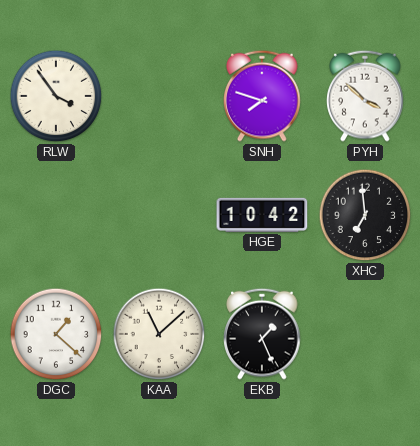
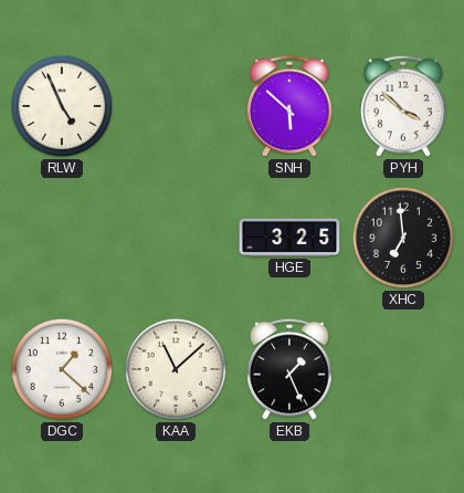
RLW: 3:54 -> 4:56
SNH: 7:48 -> 5:52
HGE: 10:42 -> 3:25
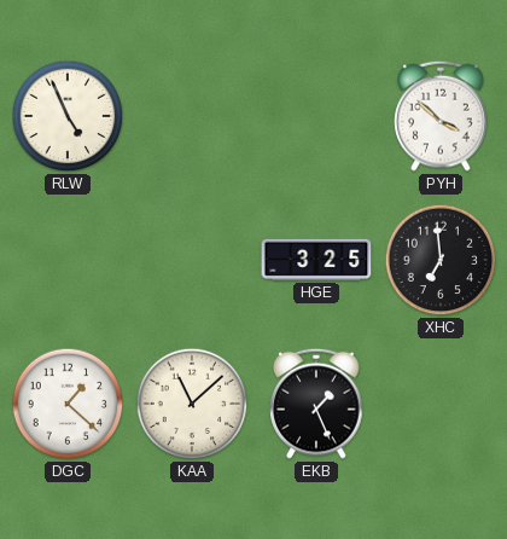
SNH: 5:52 -> none
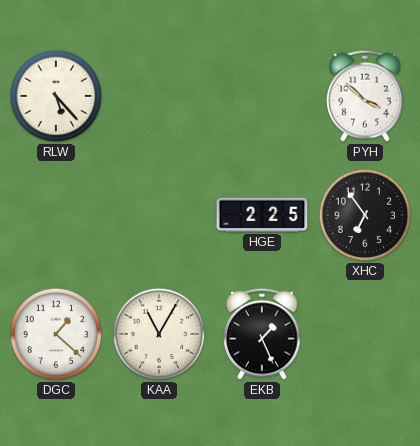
RLW: 4:56 -> 5:23
HGE: 3:25 -> 2:25
XHC: 6:59 -> 6:54
KAA: 11:08 -> 11:05
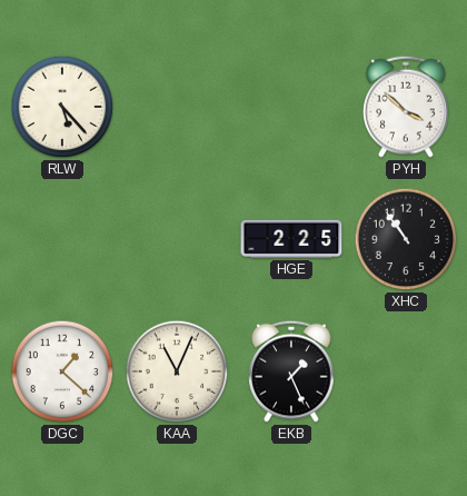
XHC: 6:54 -> 10:54
KAA: 11:05 -> 11:04
